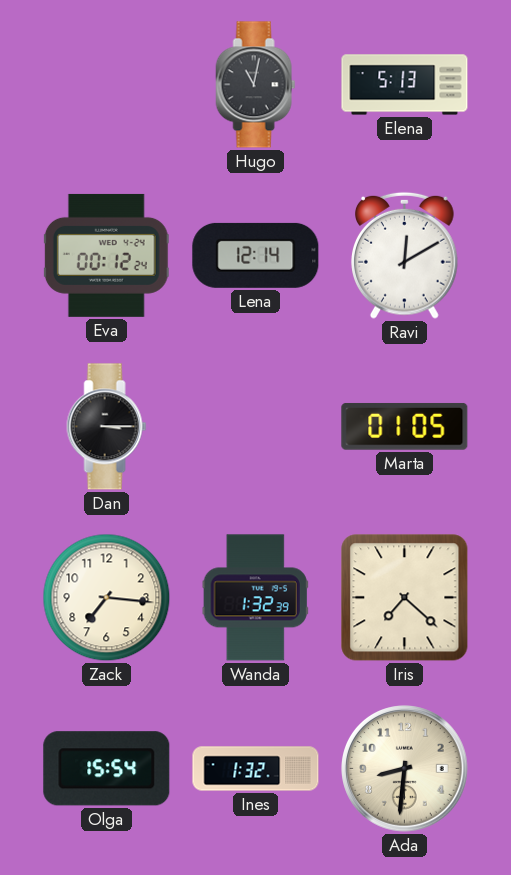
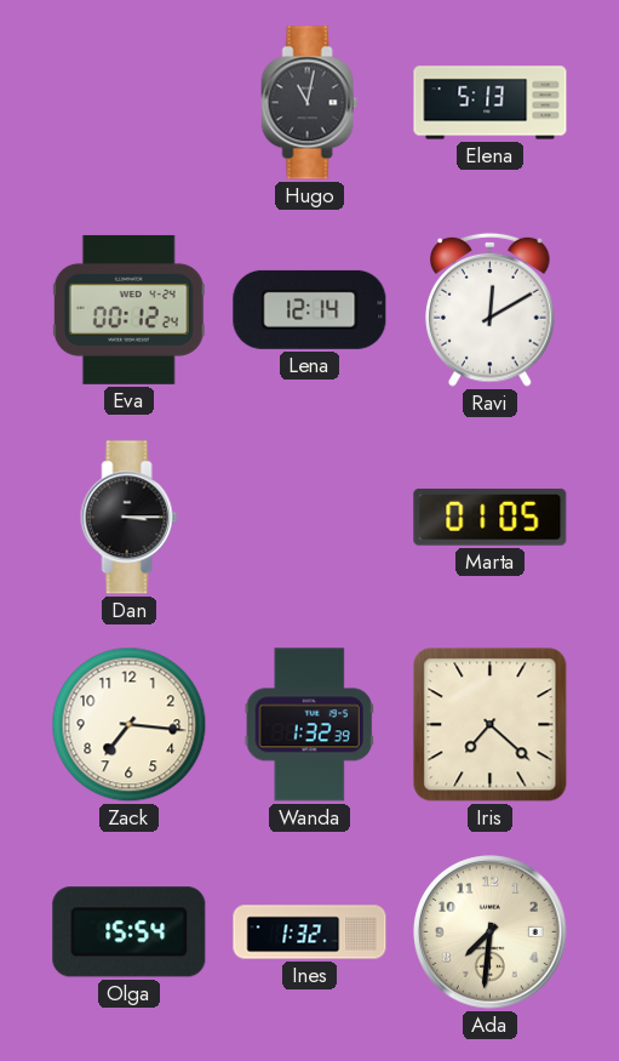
Ada: 8:31 -> 7:31
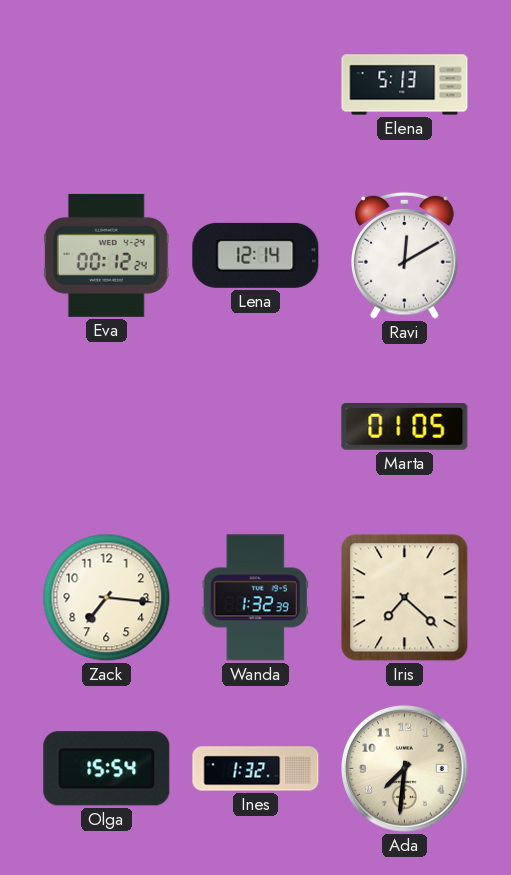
Hugo: 11:02 -> none
Dan: 3:15 -> none
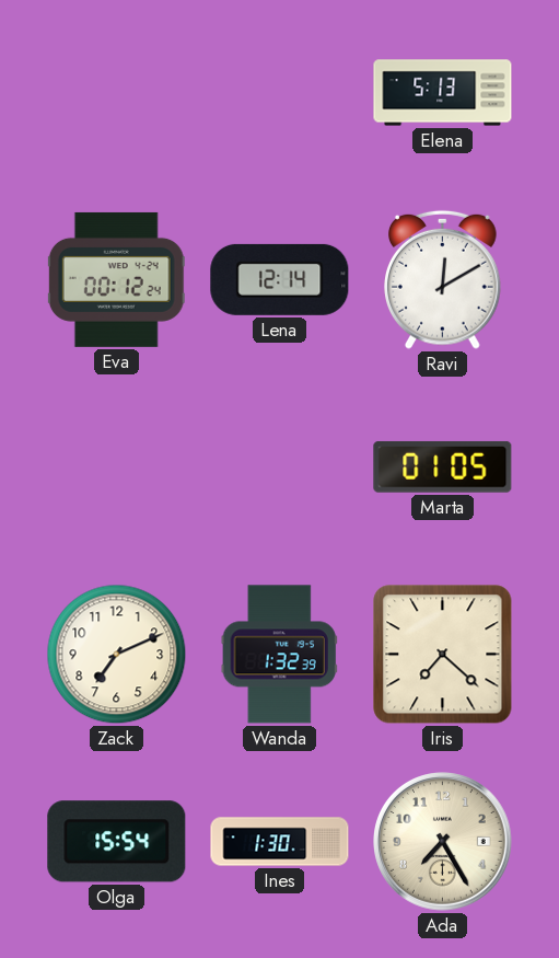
Zack: 7:16 -> 7:11
Ines: 1:32 -> 1:30
Ada: 7:31 -> 7:25
